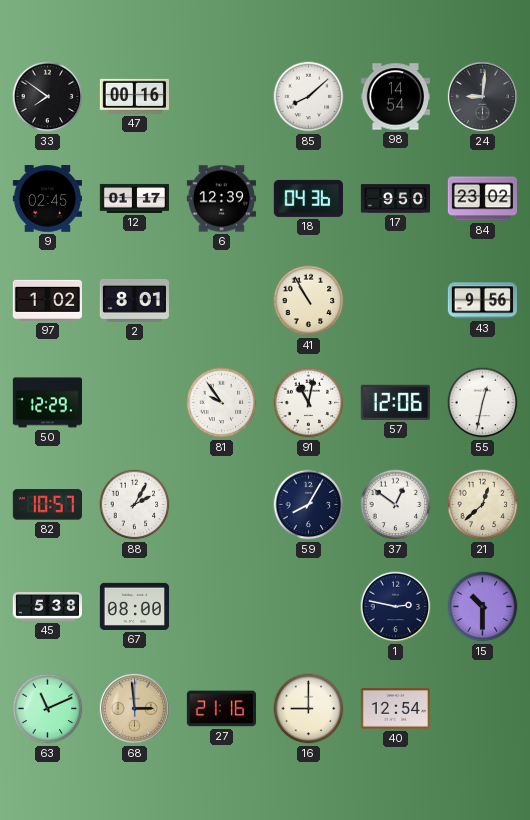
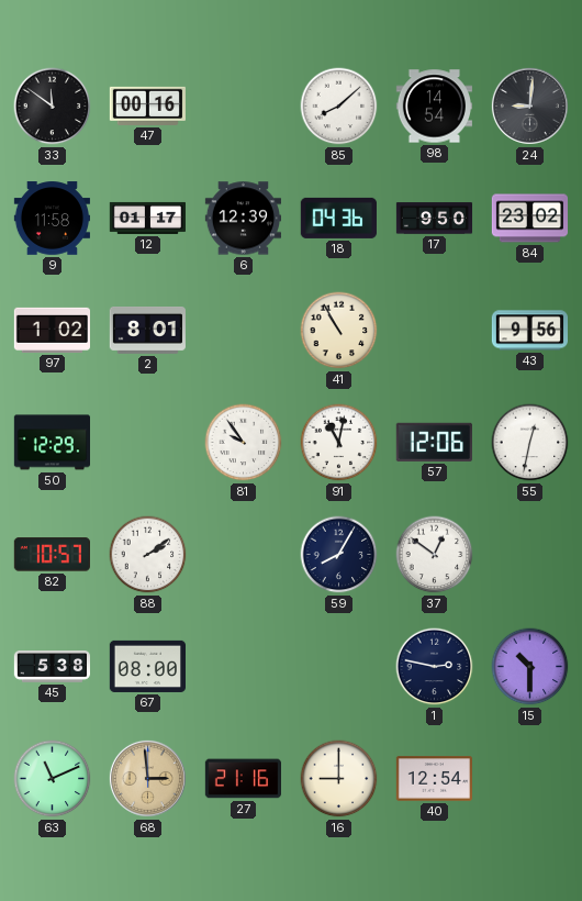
33: 7:51 -> 11:51
9: 02:45 -> 11:58
88: 2:05 -> 2:09
21: 12:38 -> none
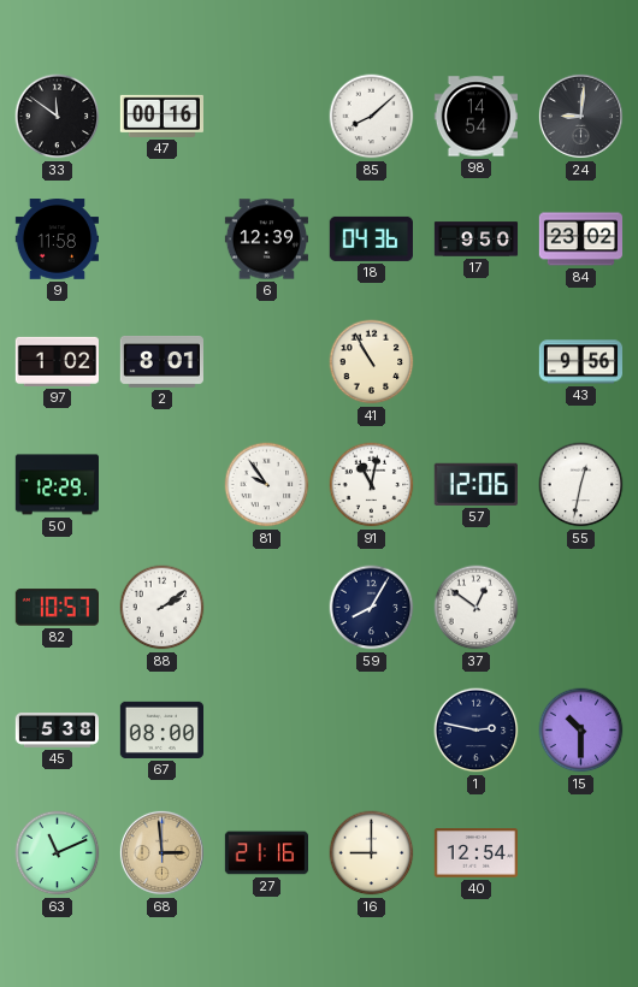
12: 01:17 -> none
